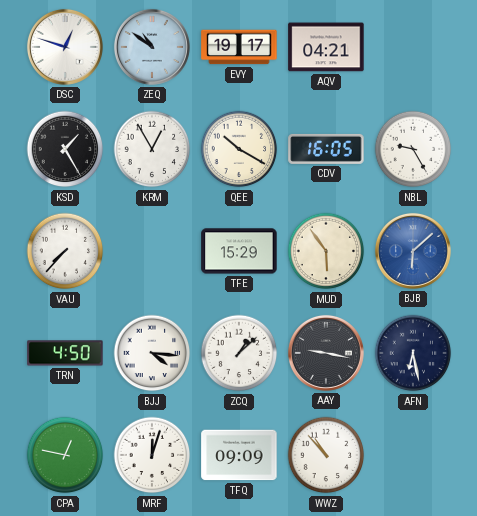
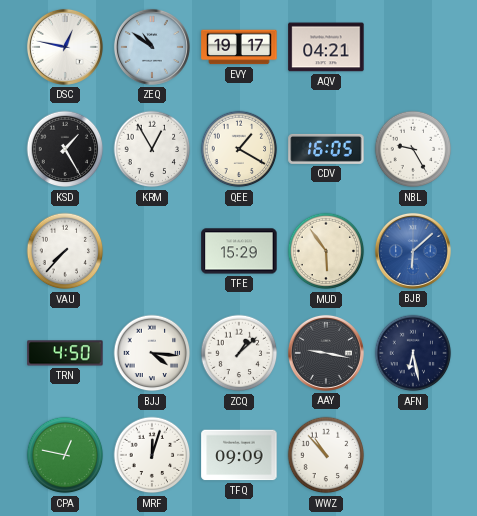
DSC: 12:48 -> 12:47
QEE: 10:20 -> 1:20
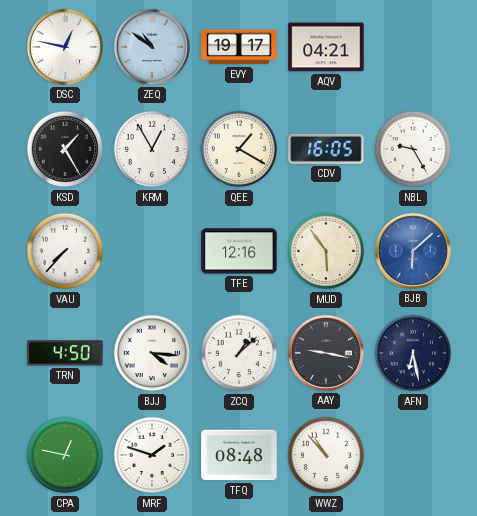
TFE: 15:29 -> 12:16
MRF: 12:03 -> 1:48
TFQ: 09:09 -> 08:48
